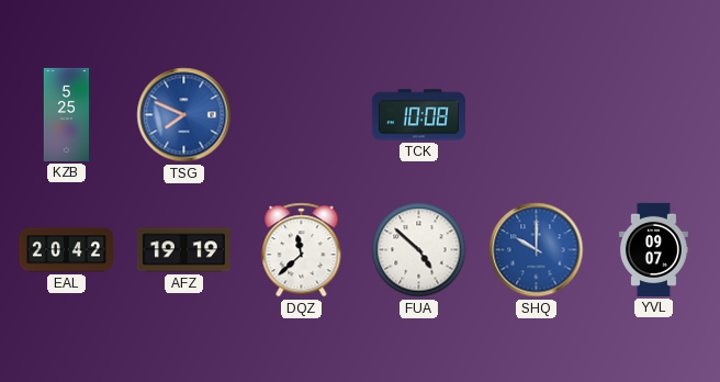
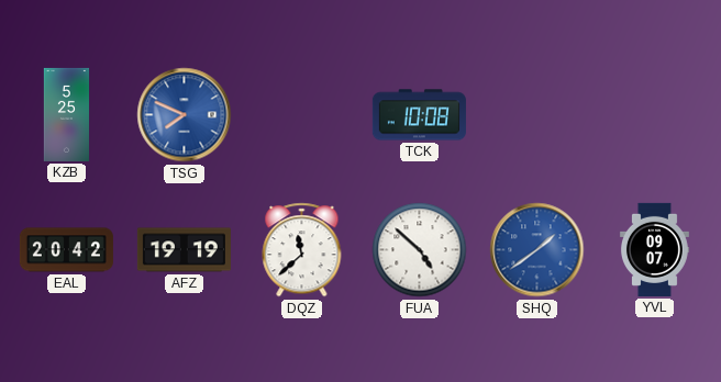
SHQ: 10:00 -> 1:39
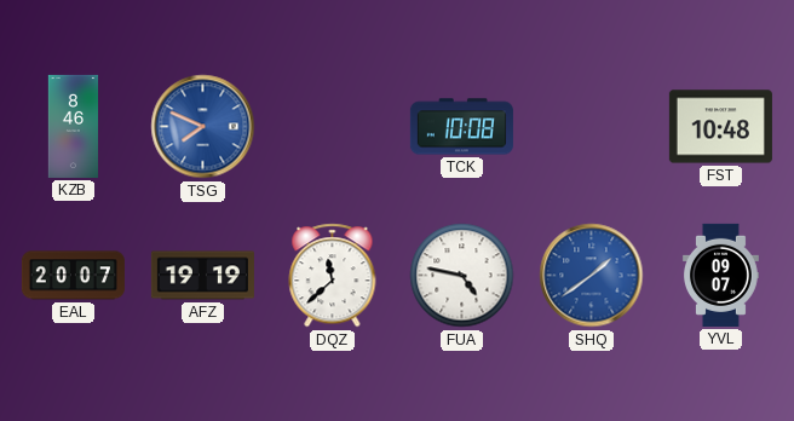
KZB: 5:25 -> 8:46
FST: none -> 10:48
EAL: 20:42 -> 20:07
FUA: 4:52 -> 4:47
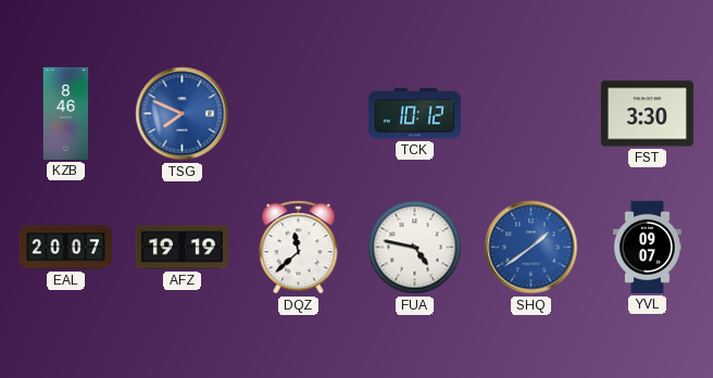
TCK: 10:08 -> 10:12
FST: 10:48 -> 3:30
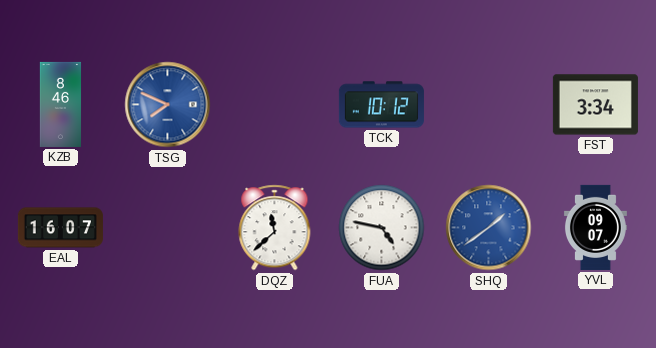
FST: 3:30 -> 3:34
EAL: 20:07 -> 16:07
AFZ: 19:19 -> none
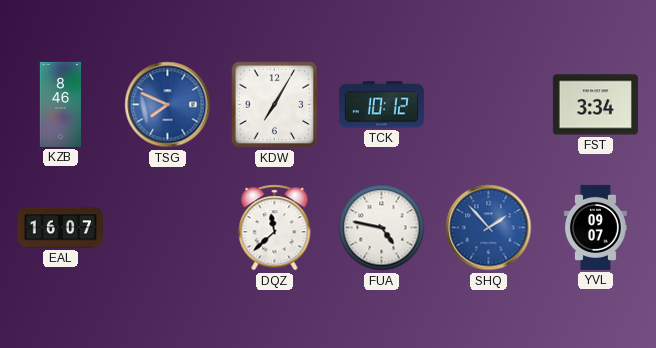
KDW: none -> 7:05
SHQ: 1:39 -> 1:53
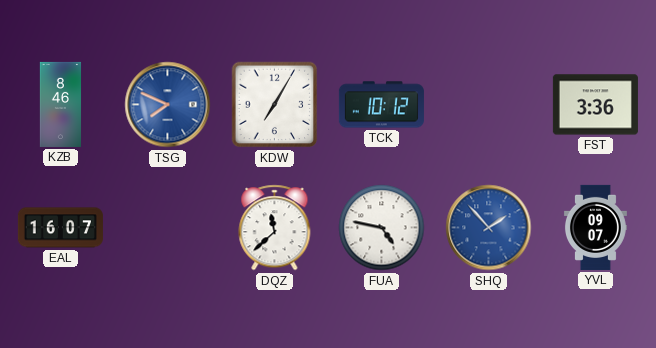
FST: 3:34 -> 3:36
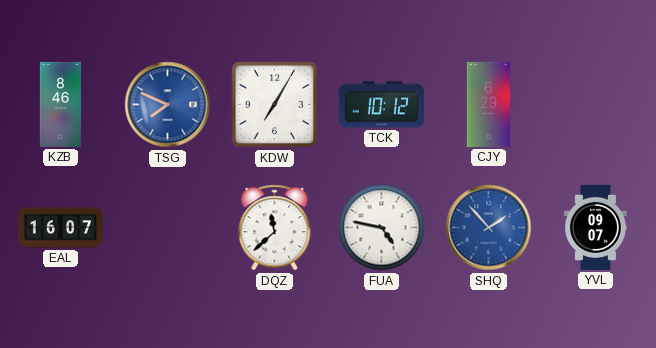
CJY: none -> 6:29
FST: 3:36 -> none
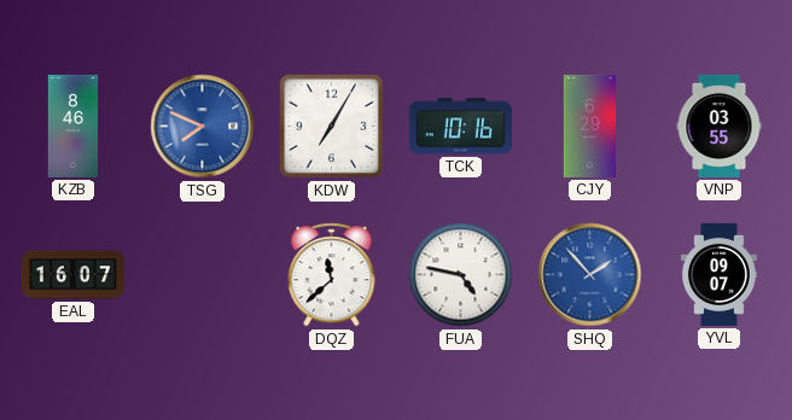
TCK: 10:12 -> 10:16
VNP: none -> 03:55
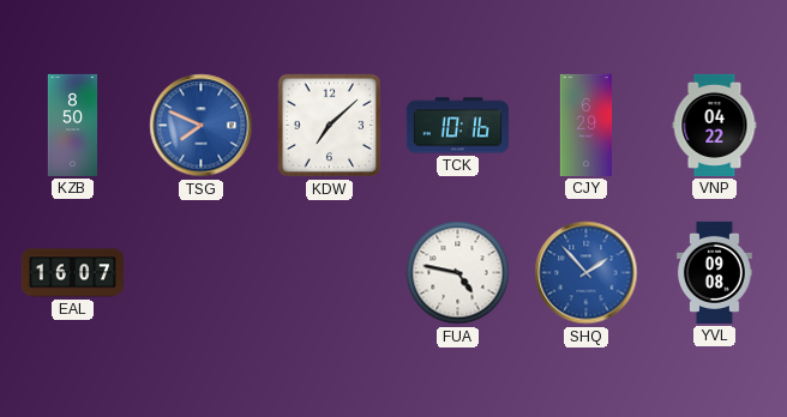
KZB: 8:46 -> 8:50
KDW: 7:05 -> 7:08
VNP: 03:55 -> 04:22
DQZ: 11:38 -> none
YVL: 09:07 -> 09:08
